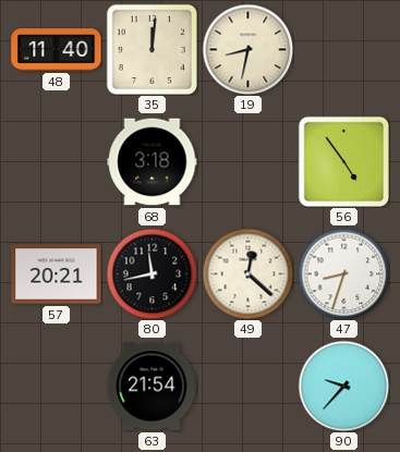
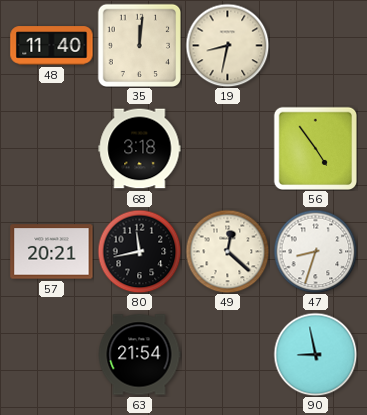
90: 9:37 -> 8:58
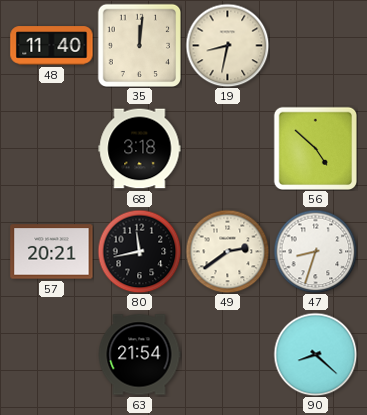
56: 4:54 -> 4:52
49: 12:22 -> 2:39
90: 8:58 -> 8:22
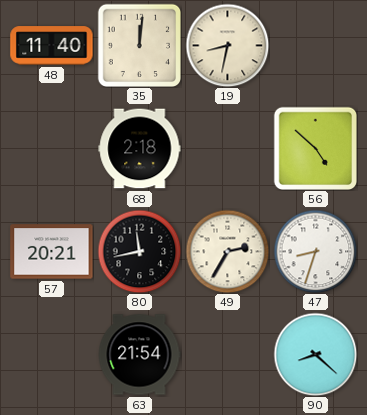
68: 3:18 -> 2:18
49: 2:39 -> 2:35
